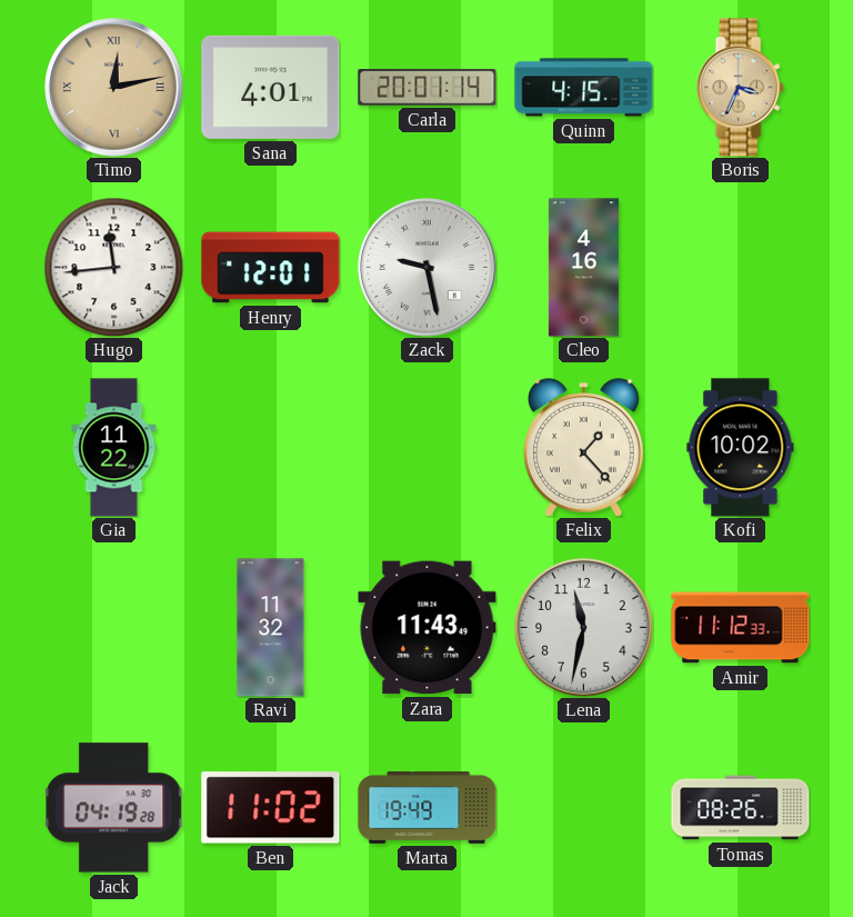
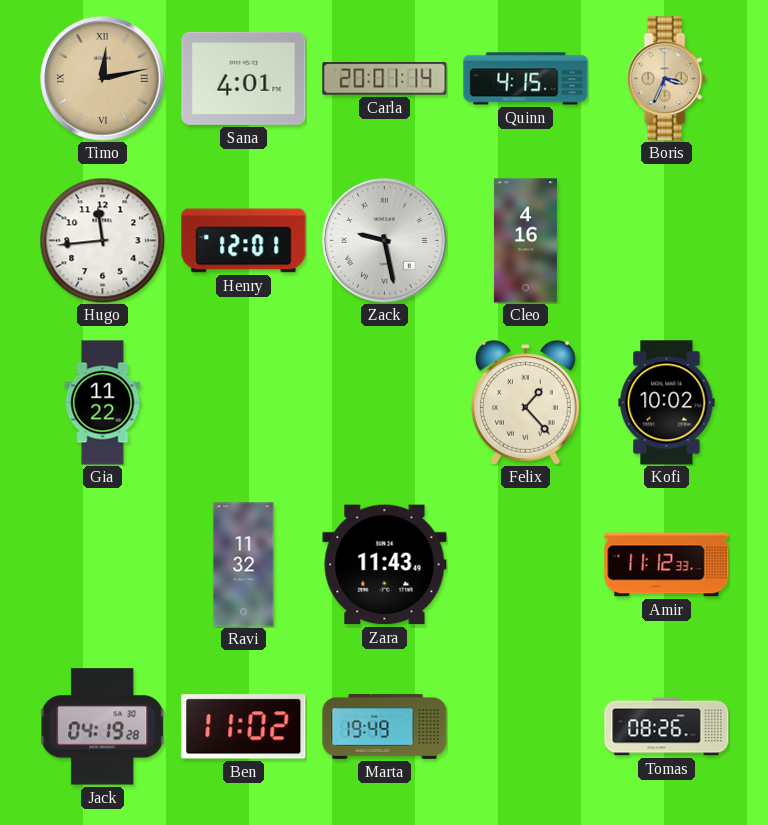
Lena: 11:32 -> none
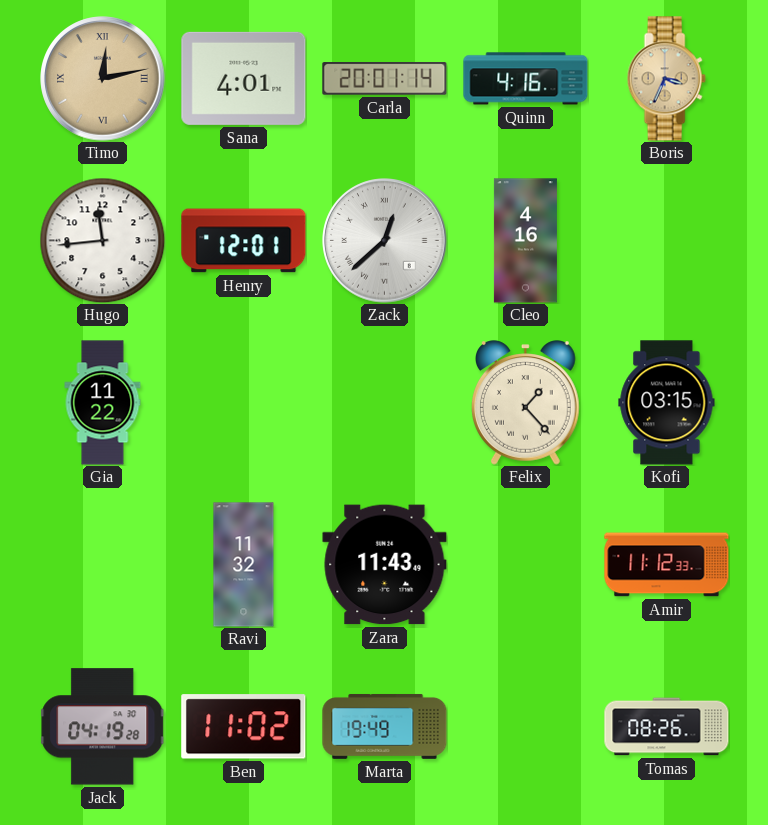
Quinn: 4:15 -> 4:16
Zack: 9:28 -> 12:38
Kofi: 10:02 -> 03:15
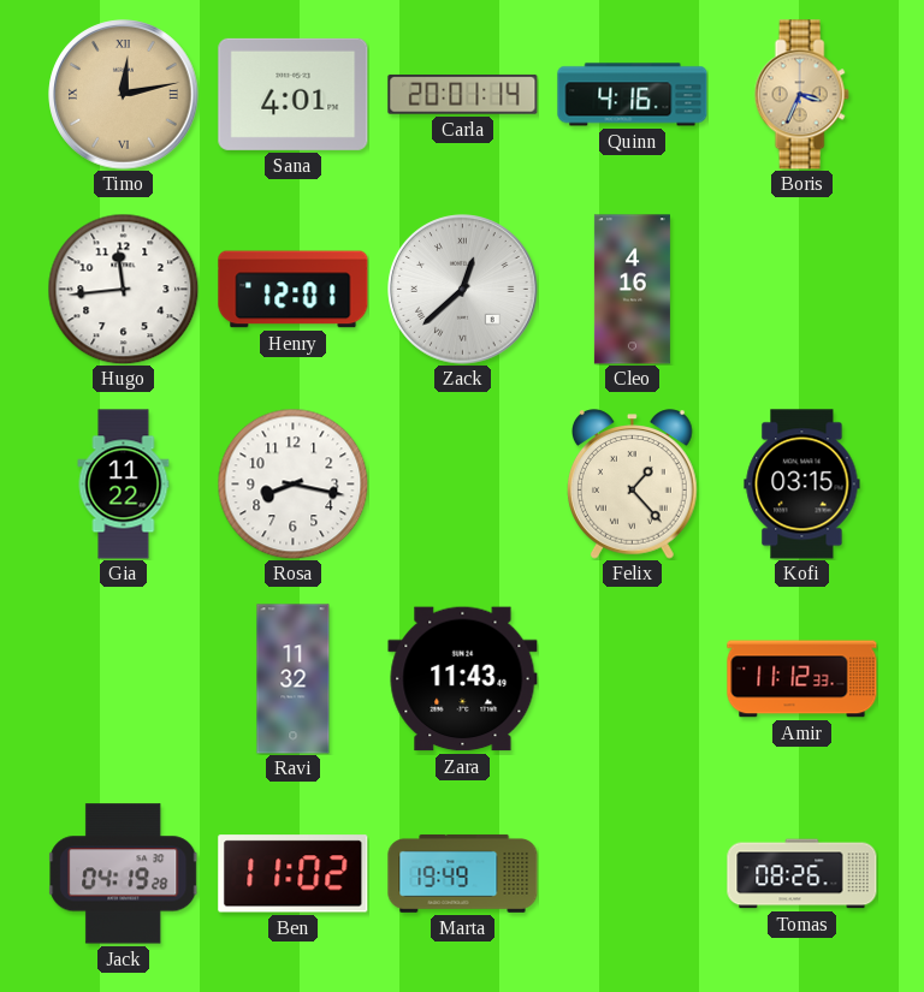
Rosa: none -> 8:17
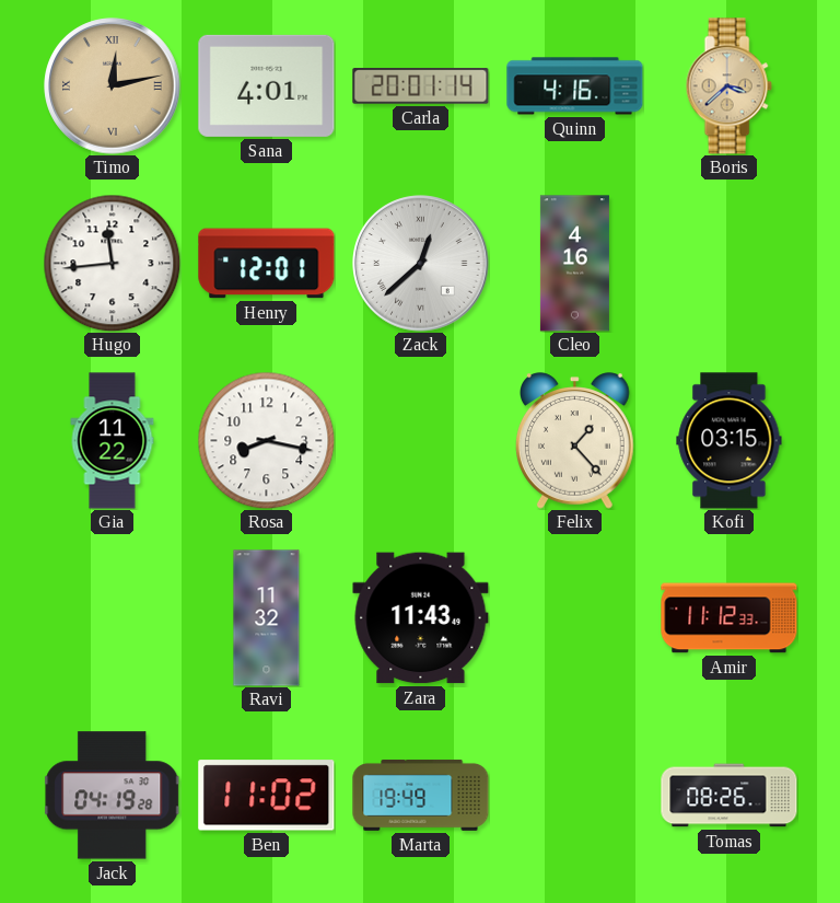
Boris: 3:34 -> 3:38
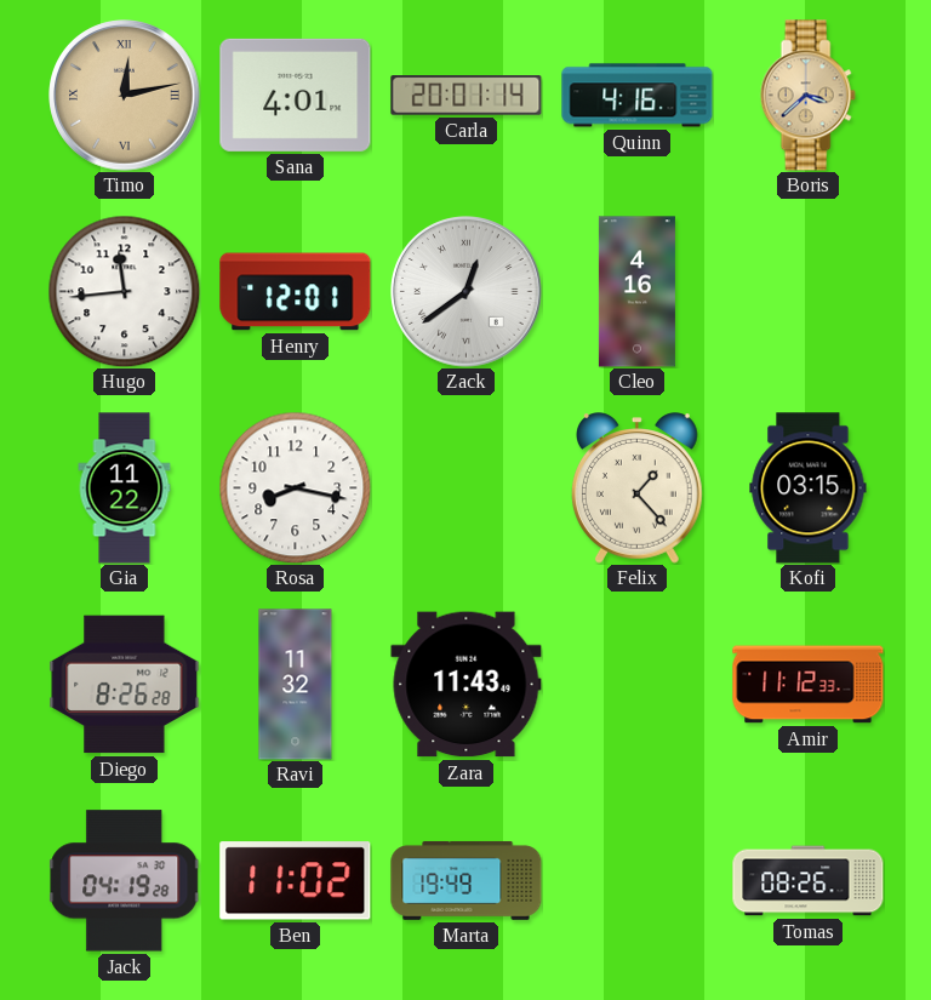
Zack: 12:38 -> 12:39
Diego: none -> 8:26
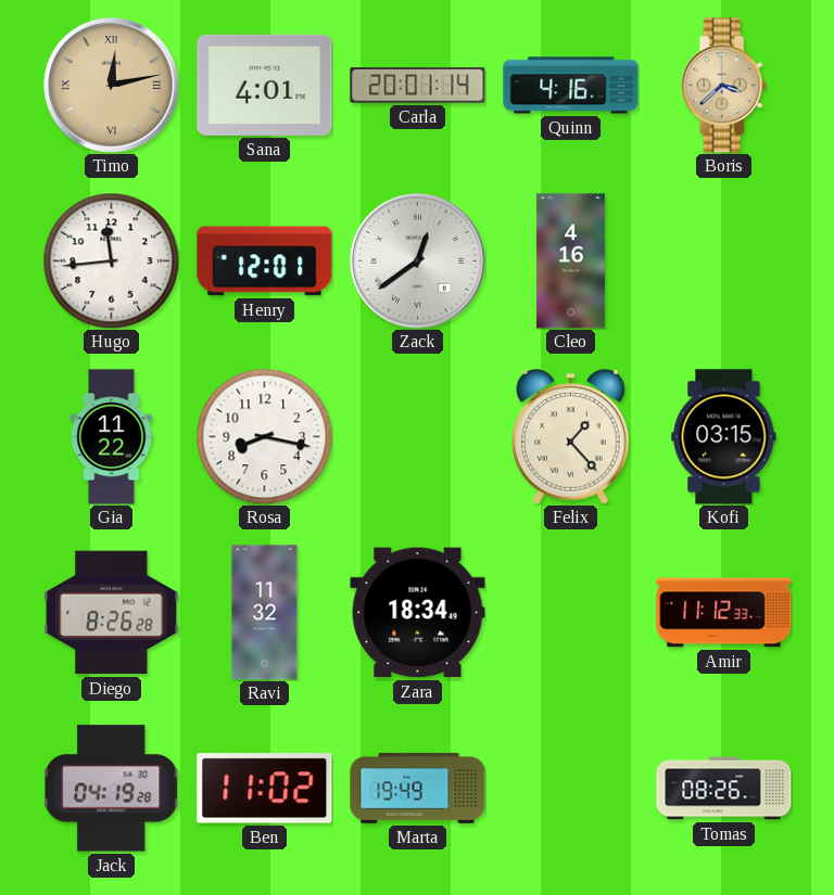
Zara: 11:43 -> 18:34
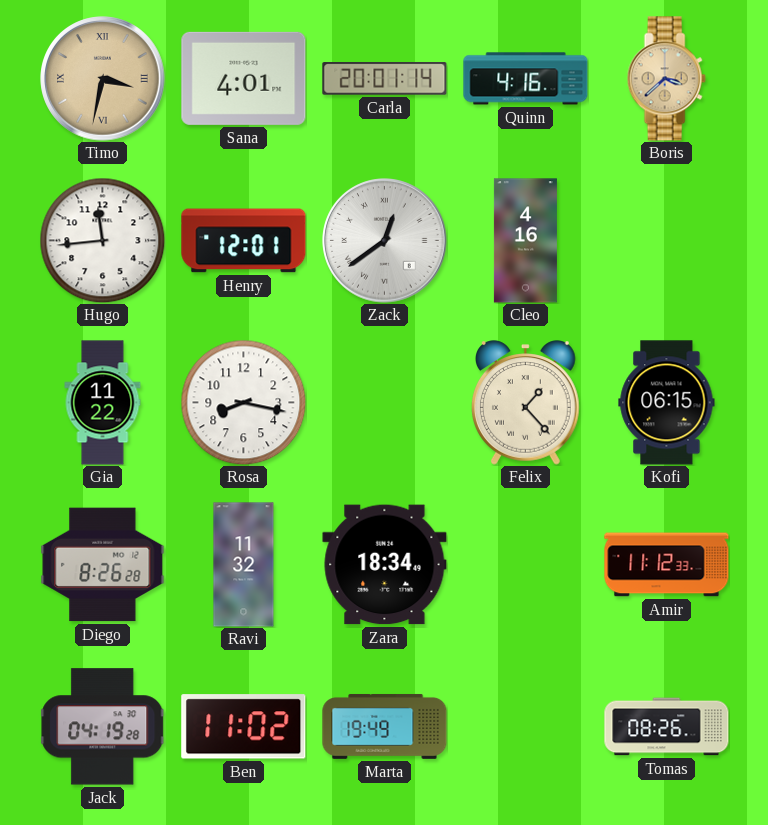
Timo: 12:13 -> 3:32
Kofi: 03:15 -> 06:15
